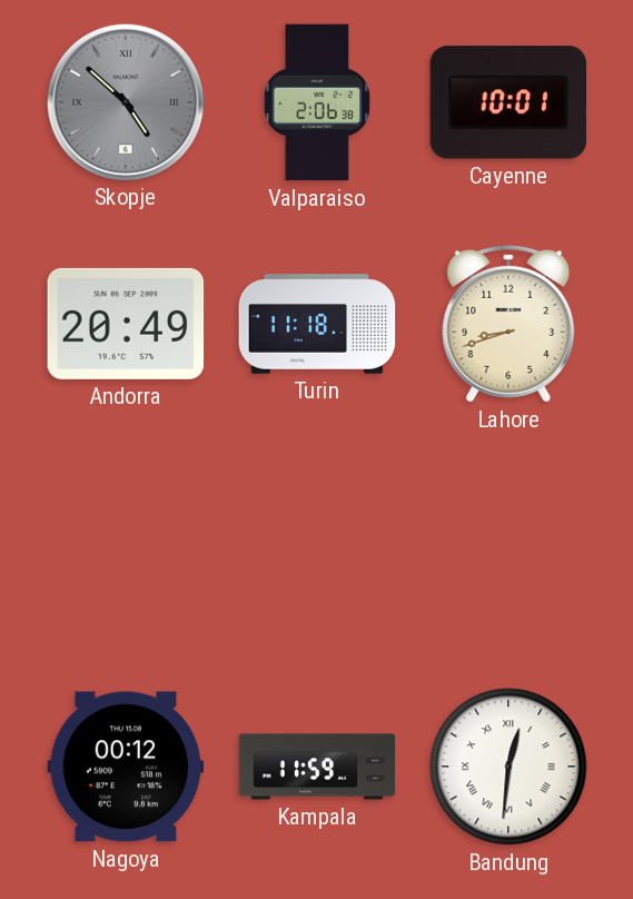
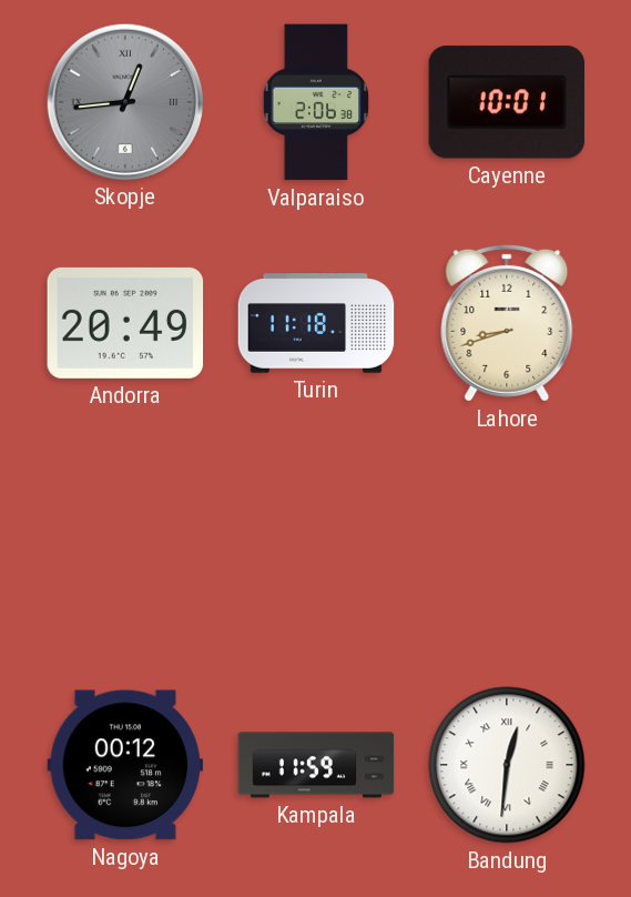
Skopje: 4:52 -> 12:44
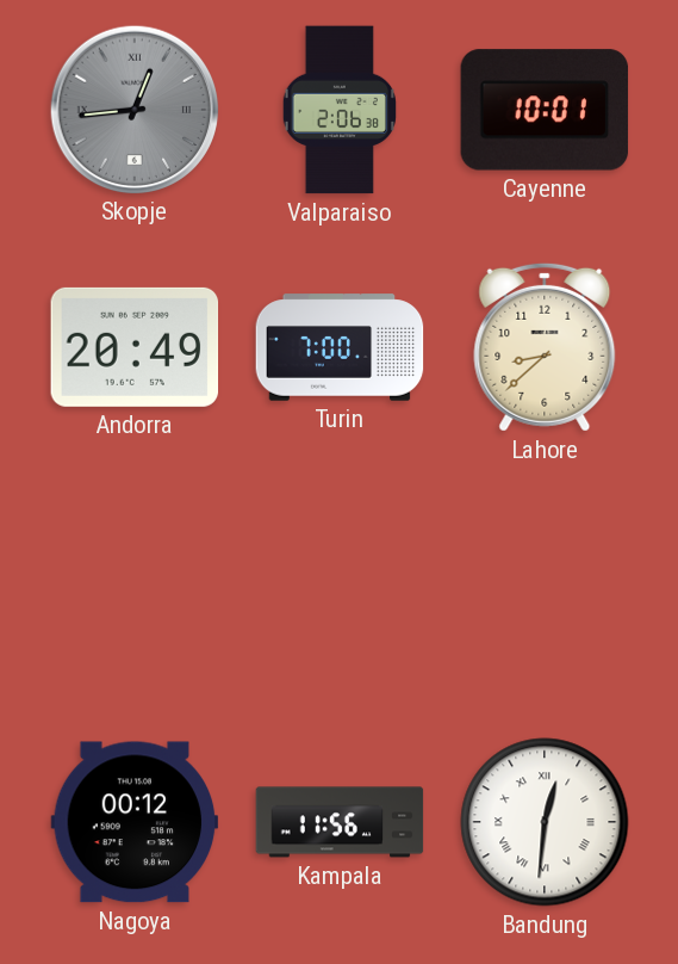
Turin: 11:18 -> 7:00
Lahore: 8:42 -> 8:38
Kampala: 11:59 -> 11:56
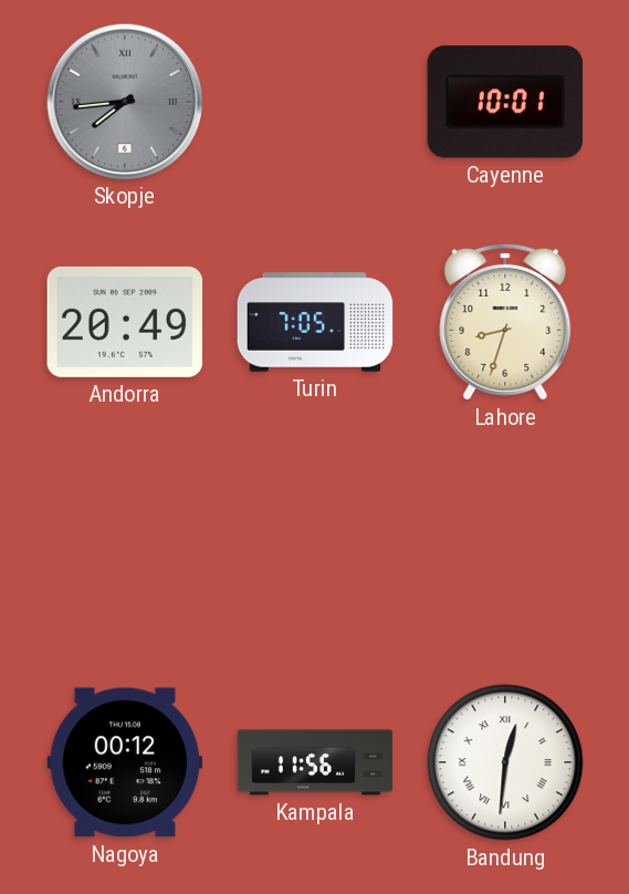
Skopje: 12:44 -> 7:44
Valparaiso: 2:06 -> none
Turin: 7:00 -> 7:05
Lahore: 8:38 -> 8:33
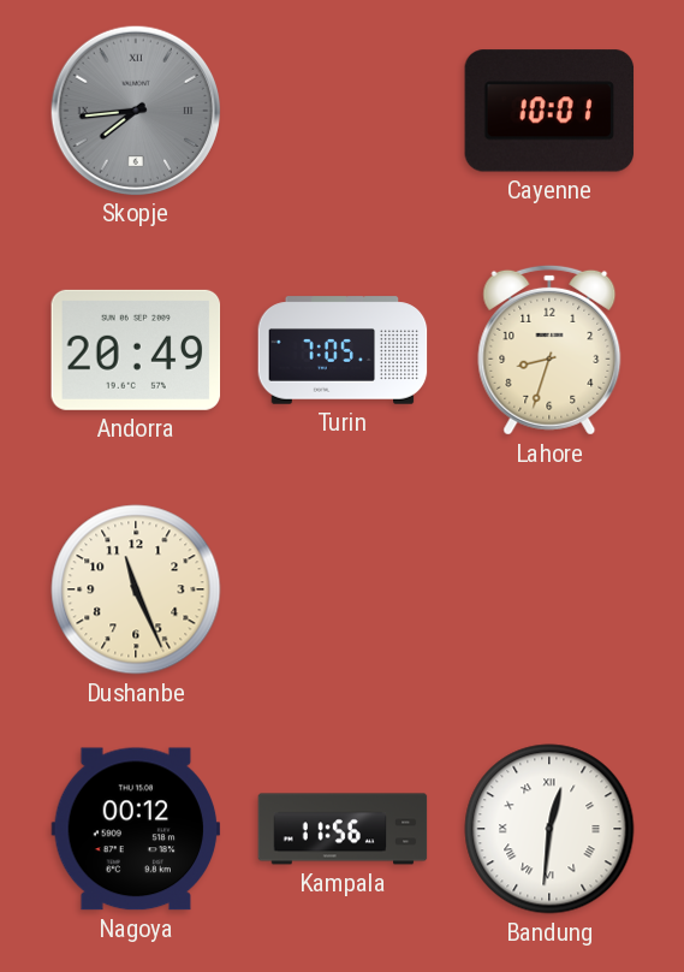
Dushanbe: none -> 11:26
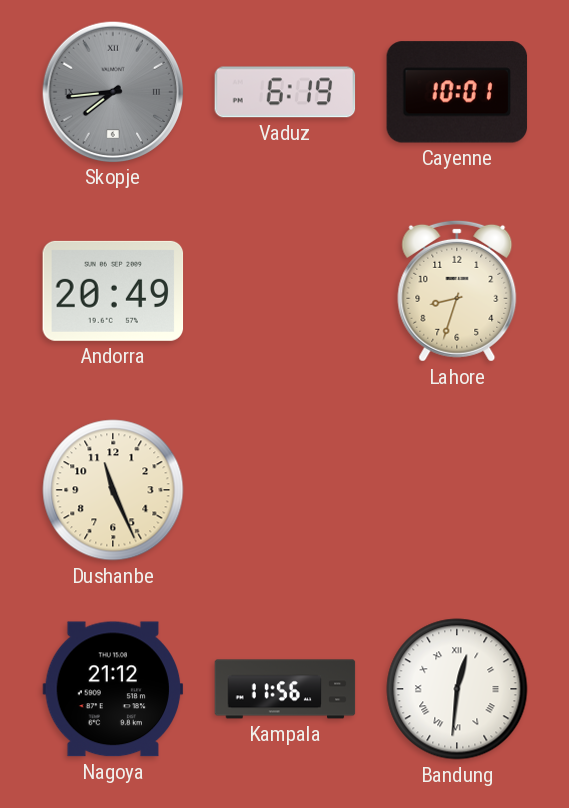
Vaduz: none -> 6:19
Turin: 7:05 -> none
Nagoya: 00:12 -> 21:12
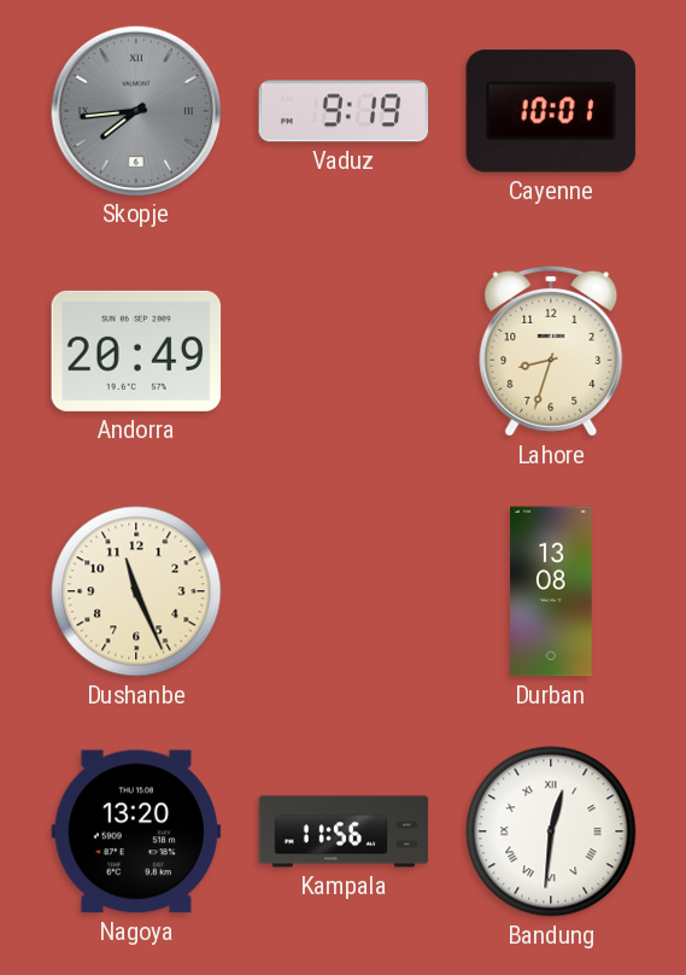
Vaduz: 6:19 -> 9:19
Durban: none -> 13:08
Nagoya: 21:12 -> 13:20
